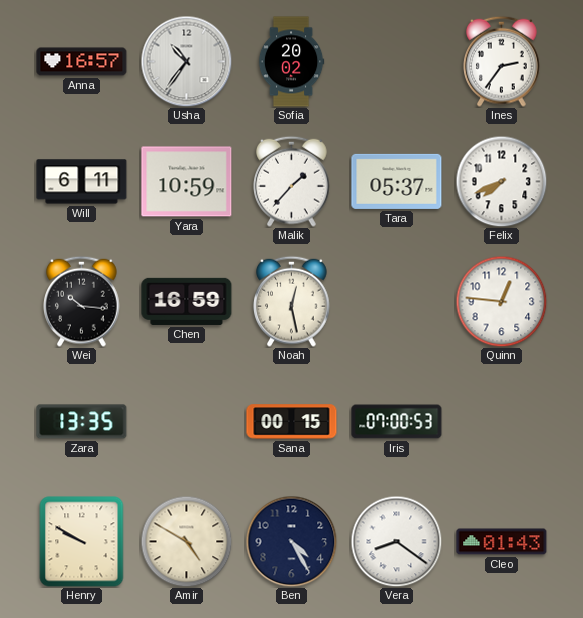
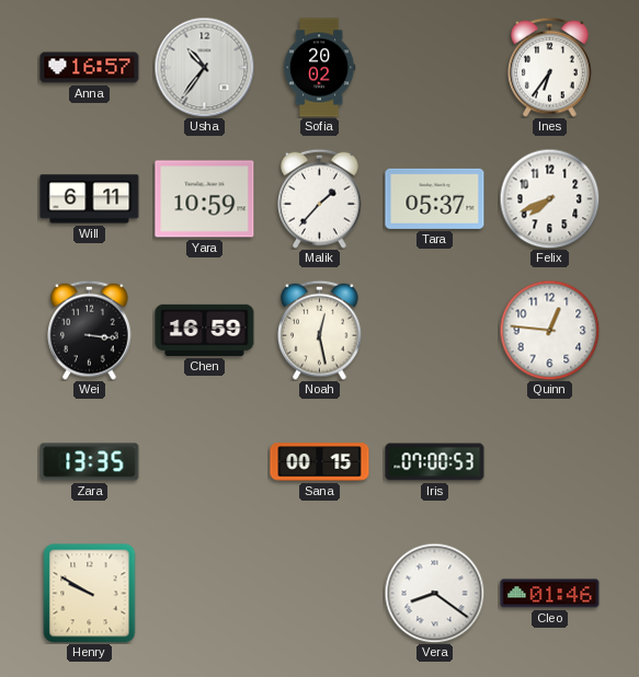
Ines: 2:36 -> 6:36
Wei: 10:16 -> 3:16
Amir: 4:50 -> none
Ben: 4:25 -> none
Cleo: 01:43 -> 01:46
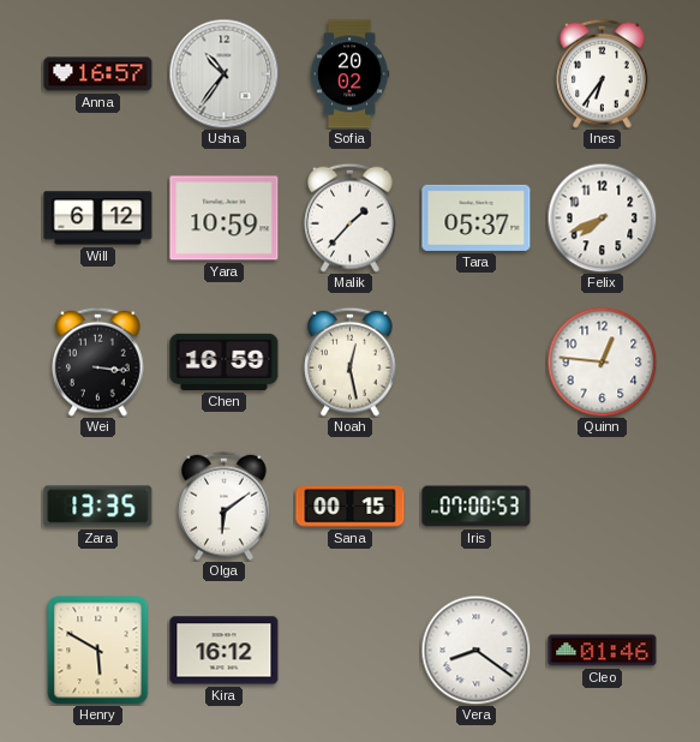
Will: 6:11 -> 6:12
Olga: none -> 6:09
Henry: 9:50 -> 5:50
Kira: none -> 16:12
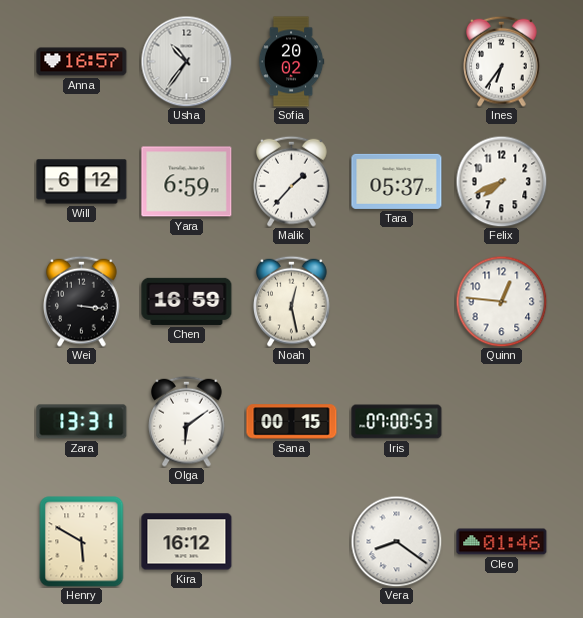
Yara: 10:59 -> 6:59
Zara: 13:35 -> 13:31
